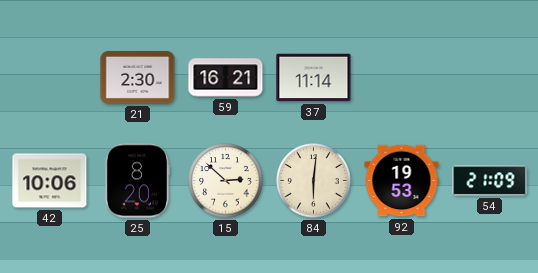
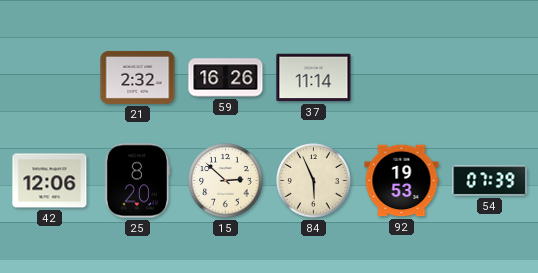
21: 2:30 -> 2:32
59: 16:21 -> 16:26
42: 10:06 -> 12:06
84: 6:01 -> 5:56
54: 21:09 -> 07:39
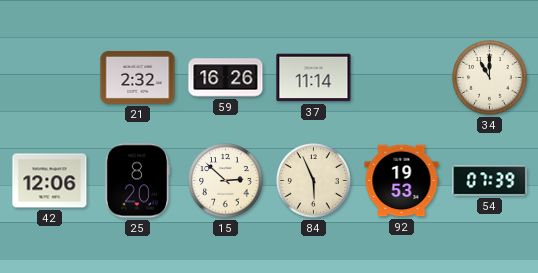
34: none -> 11:00
